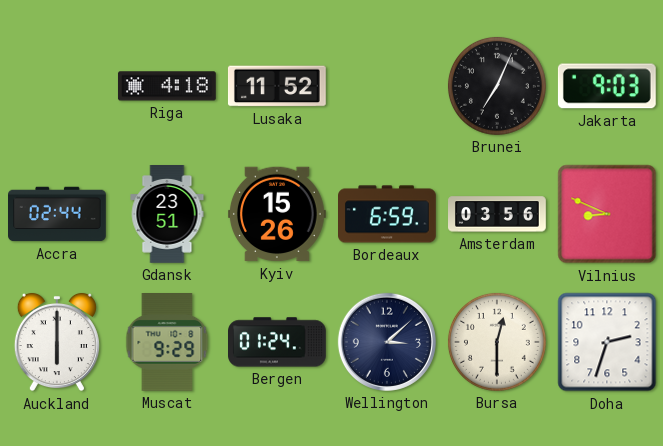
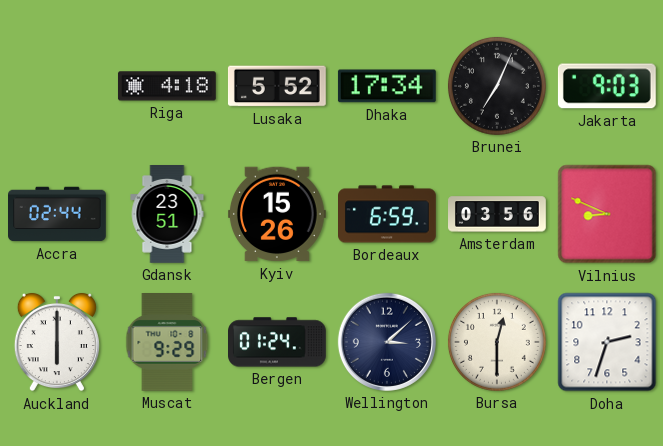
Lusaka: 11:52 -> 5:52
Dhaka: none -> 17:34
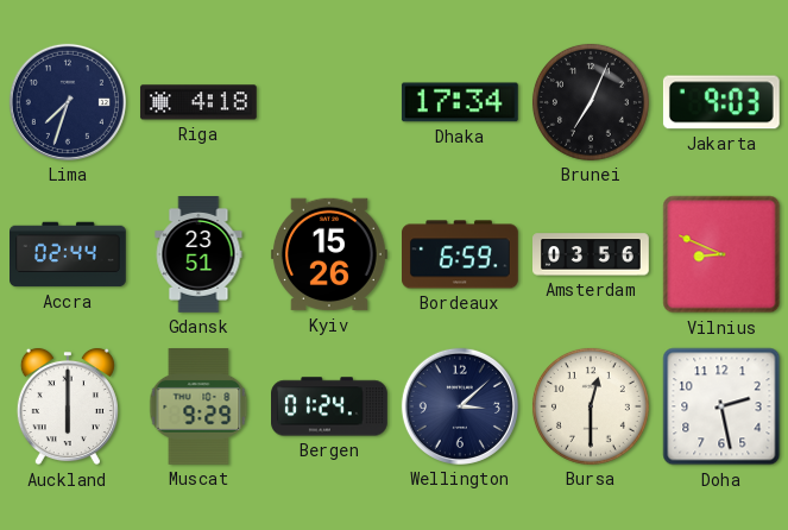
Lima: none -> 7:33
Lusaka: 5:52 -> none
Doha: 2:33 -> 2:28
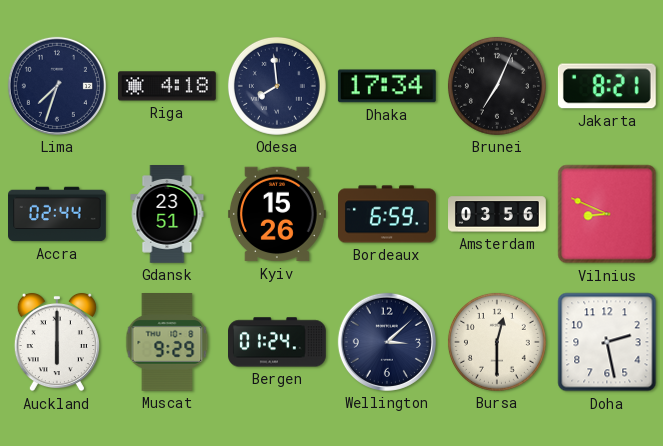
Odesa: none -> 7:59
Jakarta: 9:03 -> 8:21
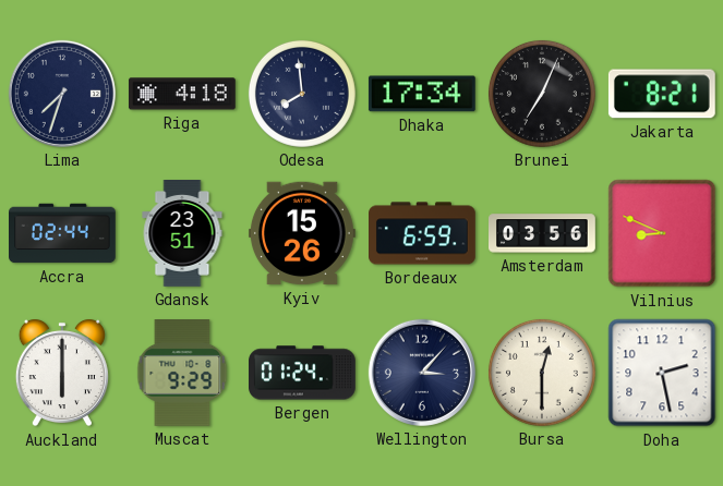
Wellington: 3:08 -> 3:07
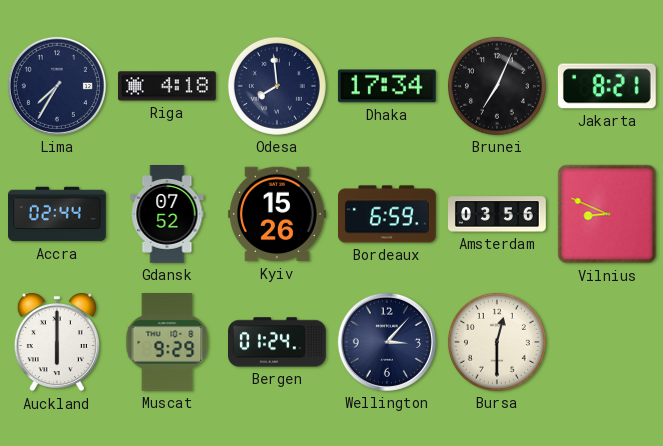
Lima: 7:33 -> 7:35
Gdansk: 23:51 -> 07:52
Doha: 2:28 -> none
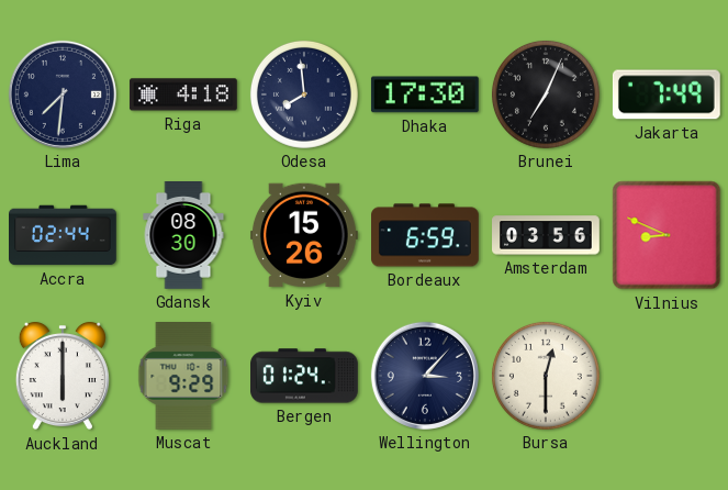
Lima: 7:35 -> 7:31
Dhaka: 17:34 -> 17:30
Jakarta: 8:21 -> 7:49
Gdansk: 07:52 -> 08:30
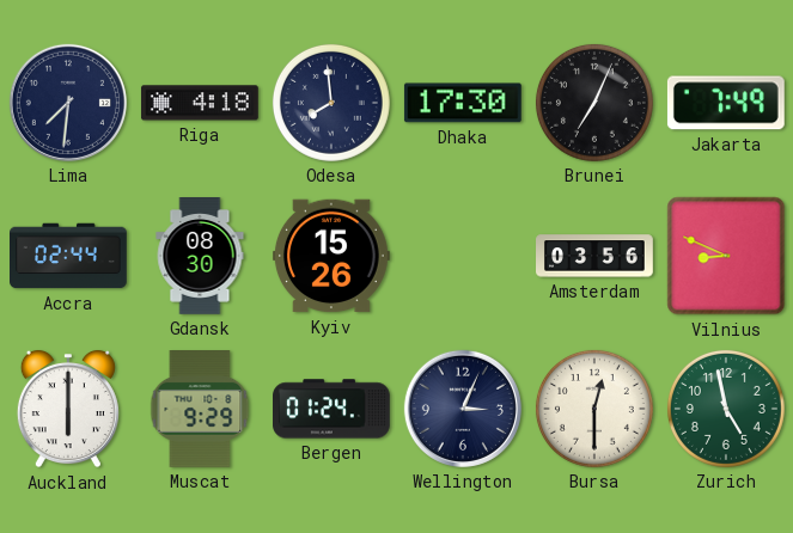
Bordeaux: 6:59 -> none
Wellington: 3:07 -> 3:04
Zurich: none -> 4:58
